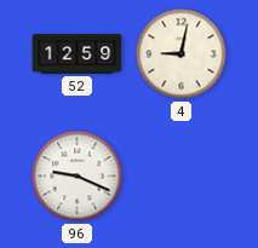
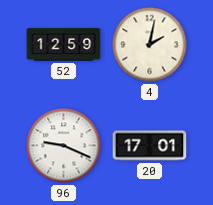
4: 9:02 -> 2:02
20: none -> 17:01
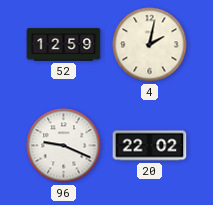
20: 17:01 -> 22:02
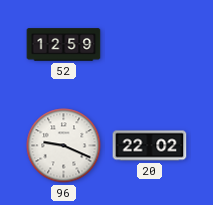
4: 2:02 -> none
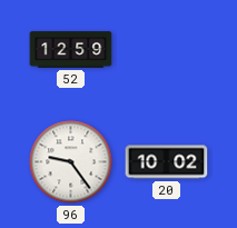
96: 9:19 -> 9:24
20: 22:02 -> 10:02
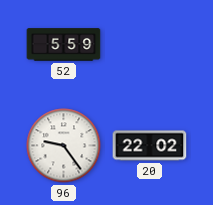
52: 12:59 -> 5:59
20: 10:02 -> 22:02
